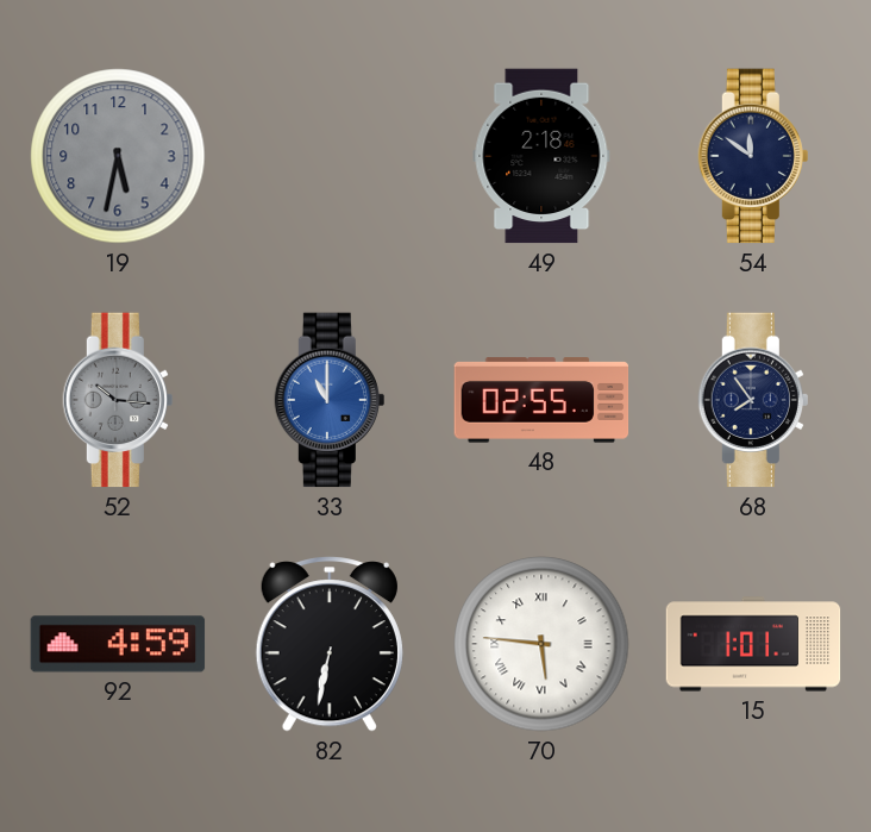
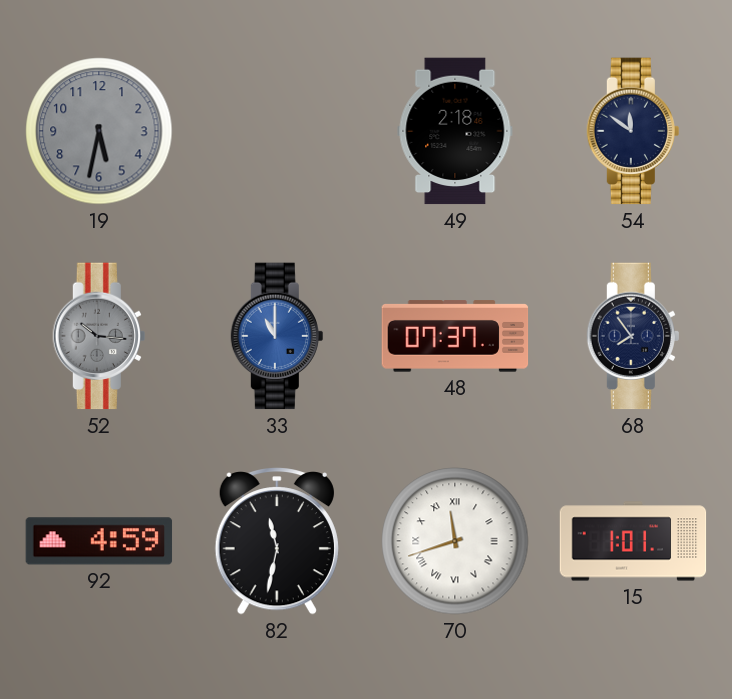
48: 02:55 -> 07:37
82: 6:32 -> 11:32
70: 5:46 -> 11:42
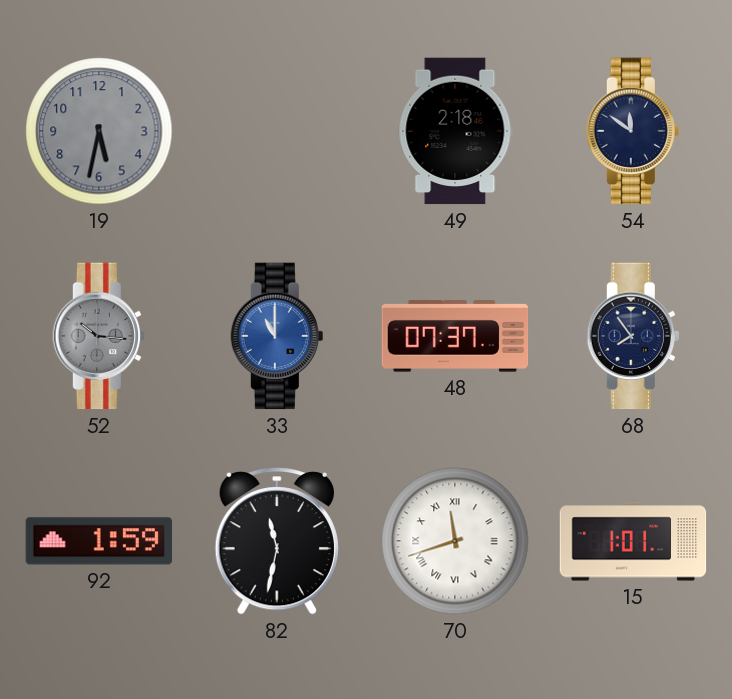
92: 4:59 -> 1:59
